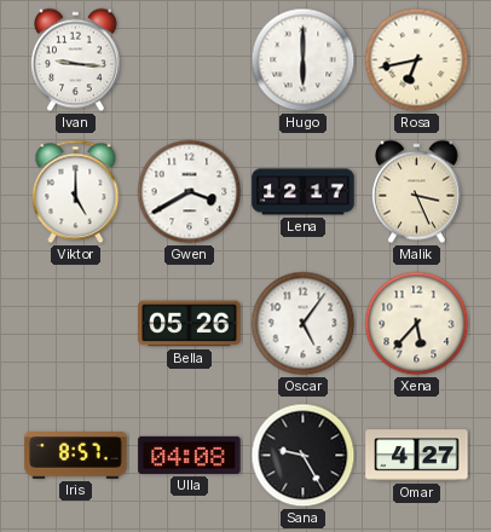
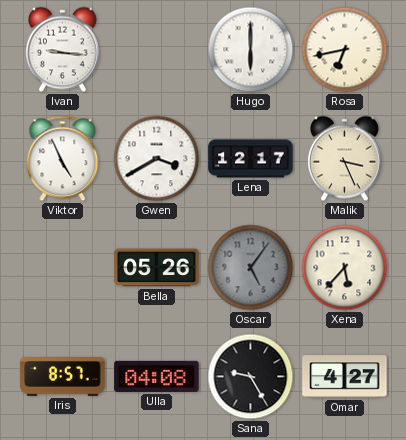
Viktor: 5:00 -> 4:56
Oscar dial: white -> grey
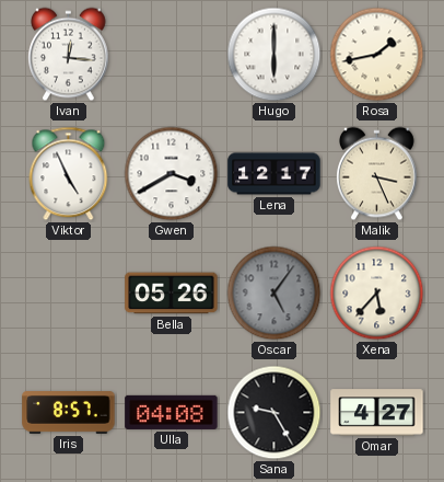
Ivan: 9:16 -> 12:16
Rosa: 6:43 -> 1:43
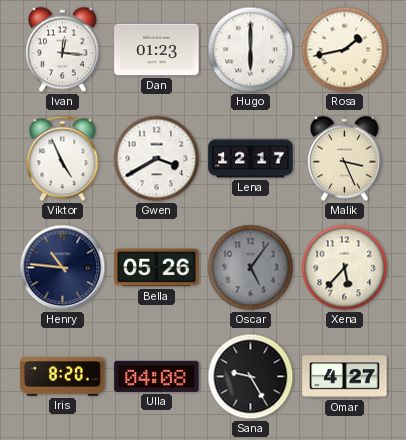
Dan: none -> 01:23
Henry: none -> 10:46
Iris: 8:57 -> 8:20
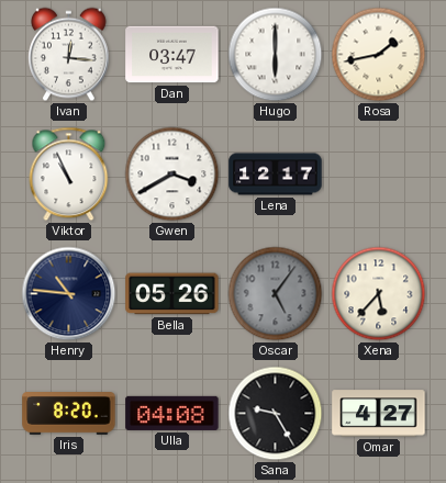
Dan: 01:23 -> 03:47
Viktor: 4:56 -> 10:56
Malik: 3:26 -> none
